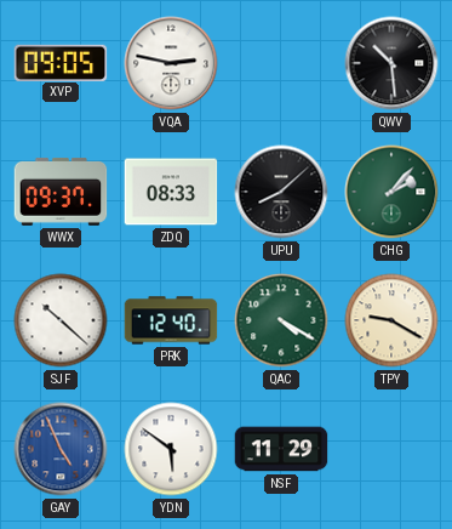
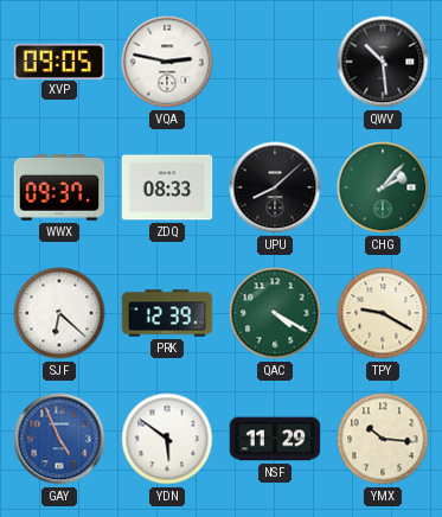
SJF: 10:22 -> 6:22
PRK: 12:40 -> 12:39
YMX: none -> 10:16
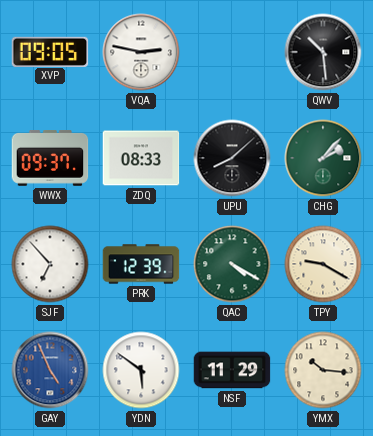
SJF: 6:22 -> 6:53
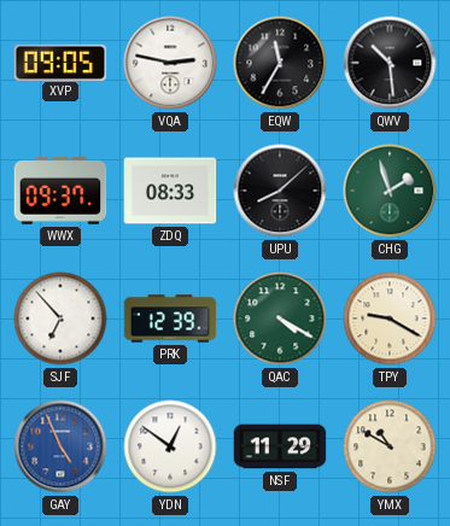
EQW: none -> 11:35
CHG: 2:07 -> 1:57
YDN: 5:51 -> 12:51
YMX: 10:16 -> 10:50
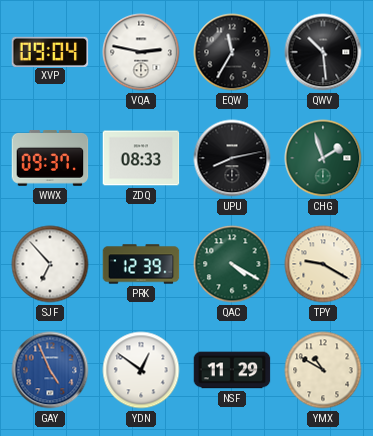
XVP: 09:05 -> 09:04
UPU: 8:08 -> 8:13
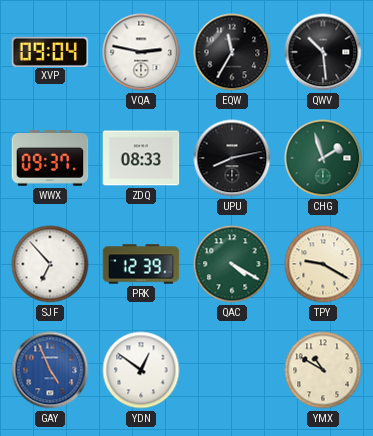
NSF: 11:29 -> none
